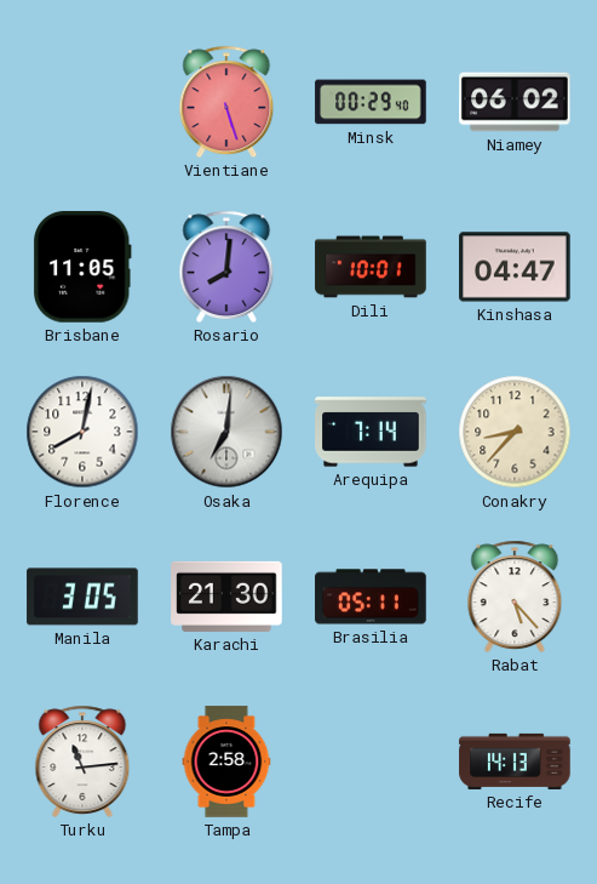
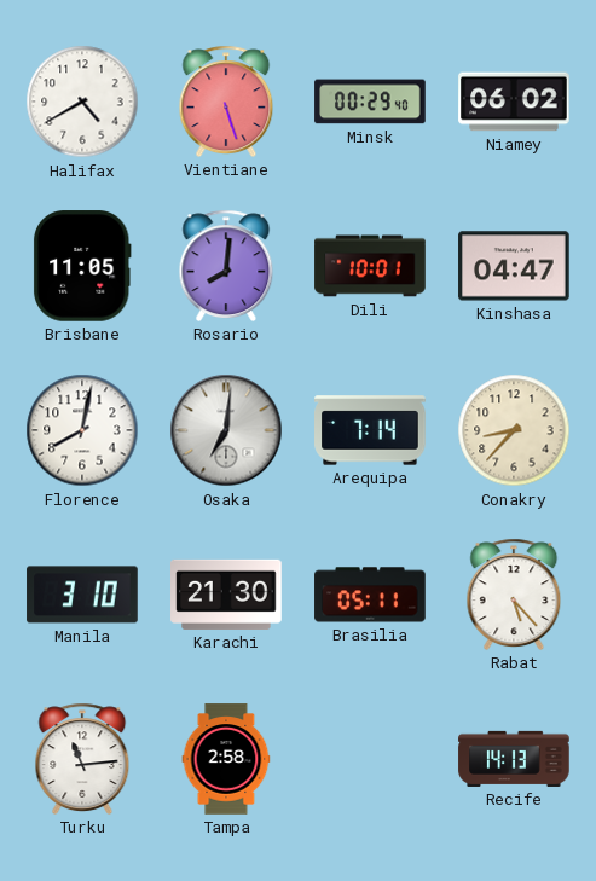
Halifax: none -> 4:40
Manila: 3:05 -> 3:10
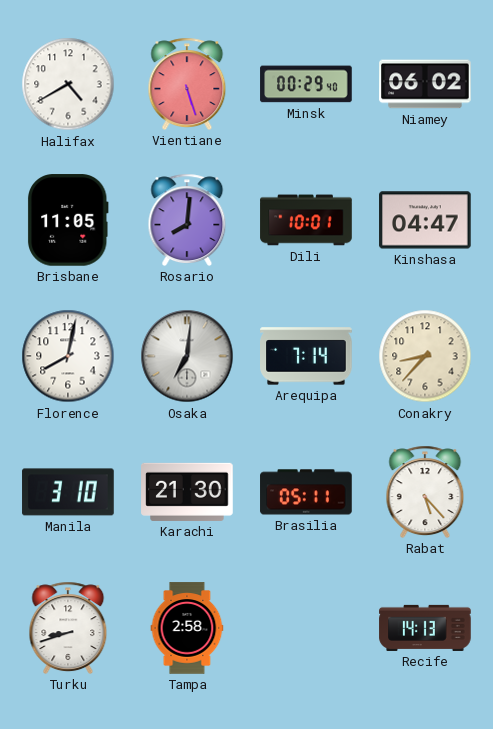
Turku: 11:14 -> 8:42
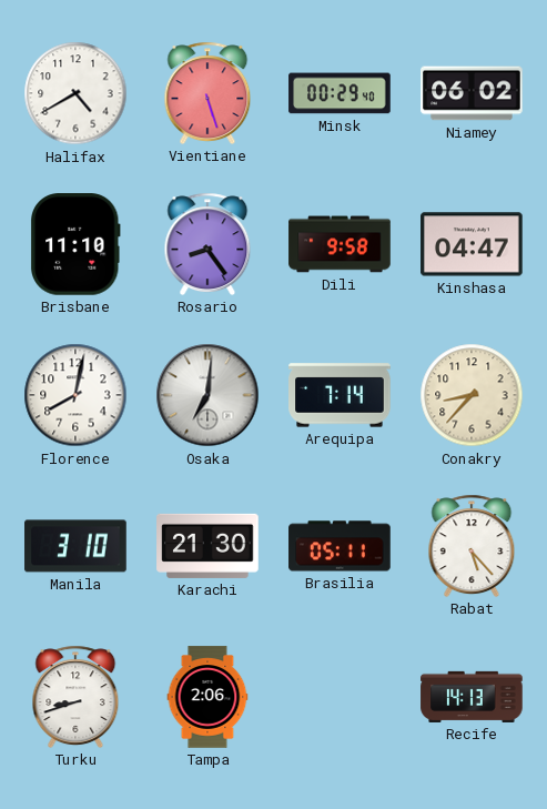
Brisbane: 11:05 -> 11:10
Rosario: 8:01 -> 8:24
Dili: 10:01 -> 9:58
Tampa: 2:58 -> 2:06
